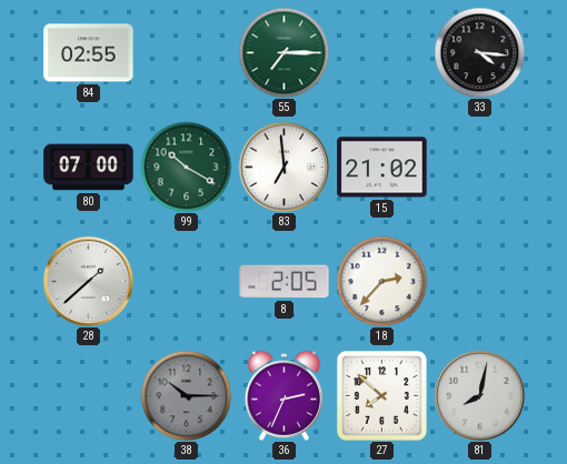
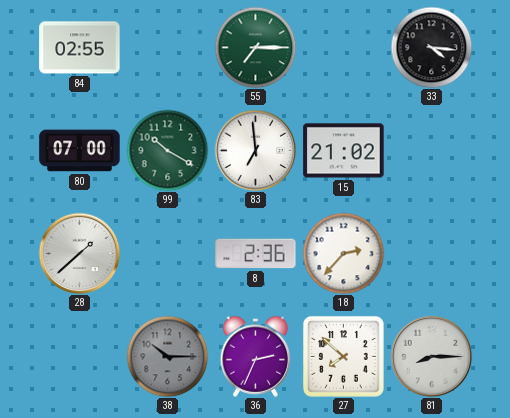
8: 2:05 -> 2:36
81: 8:02 -> 8:15
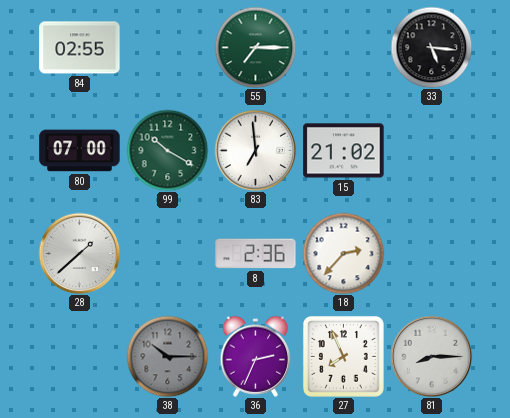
33: 4:16 -> 5:16
27: 7:52 -> 7:56
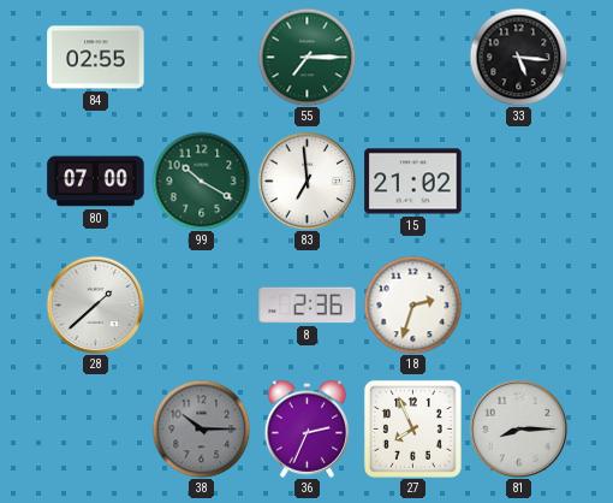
18: 2:37 -> 2:33
